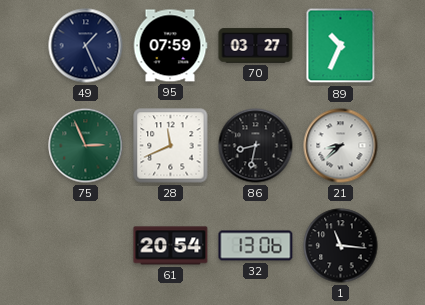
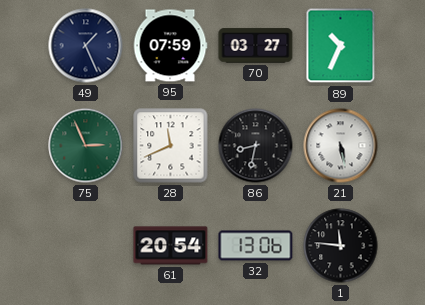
21: 8:38 -> 5:28
1: 11:16 -> 11:46
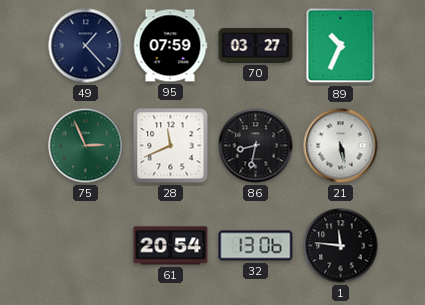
49: 1:26 -> 1:23
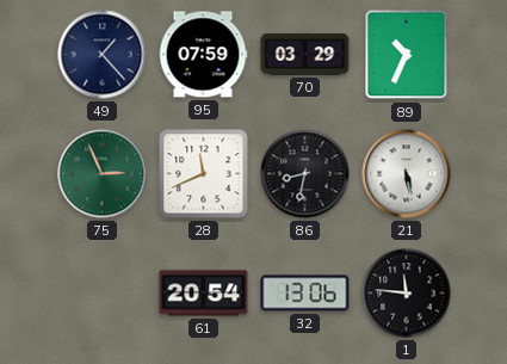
70: 03:27 -> 03:29
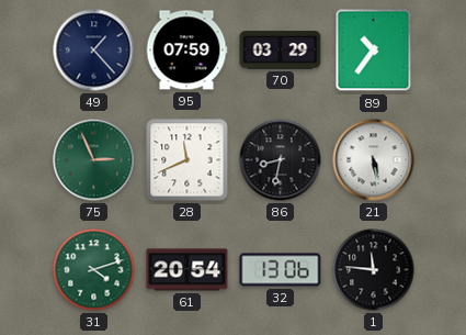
89: 10:34 -> 10:36
31: none -> 4:12
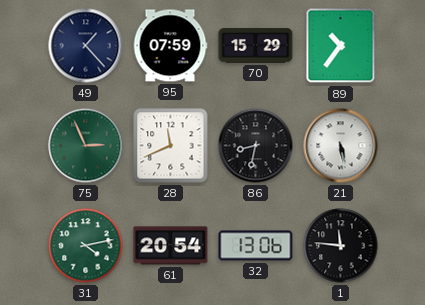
70: 03:29 -> 15:29
31: 4:12 -> 4:13
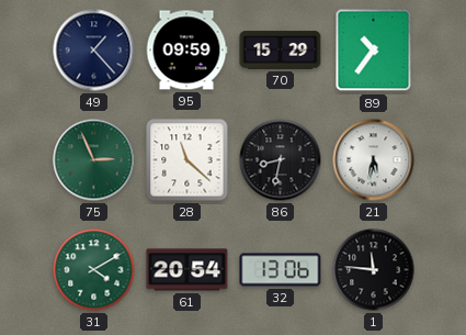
95: 07:59 -> 09:59
28: 11:41 -> 11:22
21: 5:28 -> 5:32
31: 4:13 -> 4:10
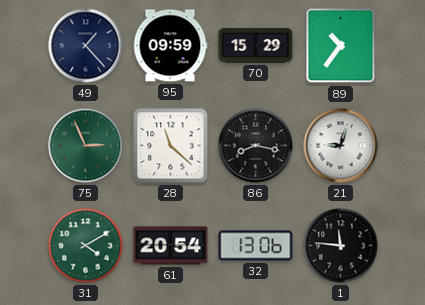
86: 8:32 -> 8:17
21: 5:32 -> 9:03
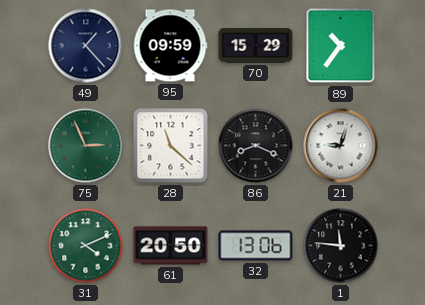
86: 8:17 -> 8:19
31: 4:10 -> 4:11
61: 20:54 -> 20:50
